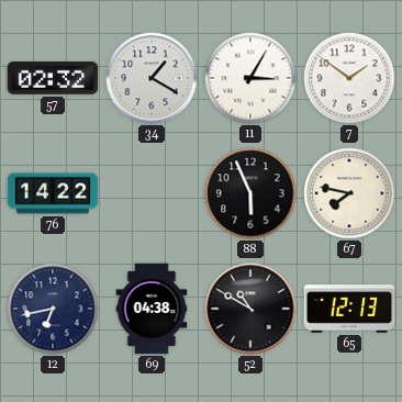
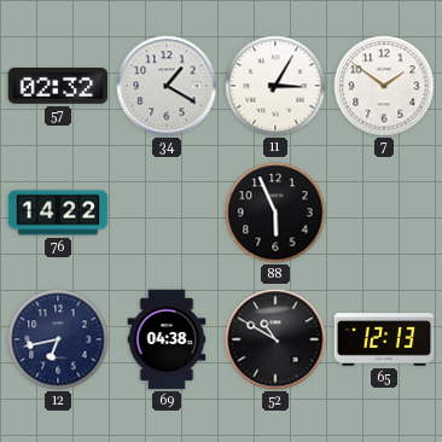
67: 7:47 -> none
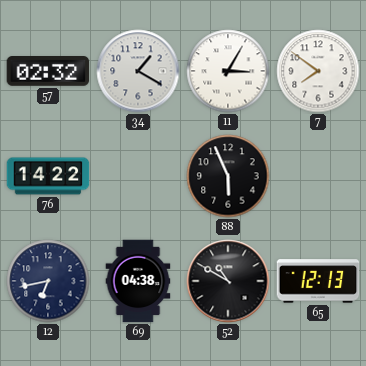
7: 1:51 -> 7:51
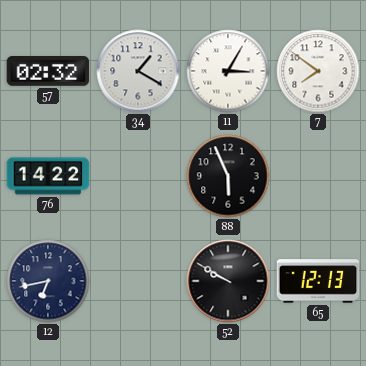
69: 04:38 -> none
52: 10:50 -> 9:50
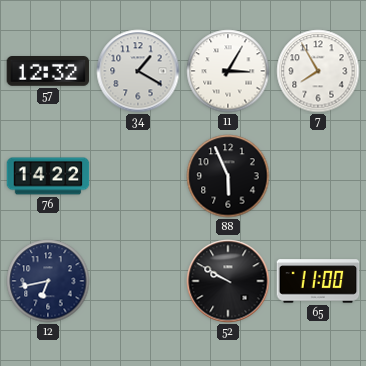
57: 02:32 -> 12:32
7: 7:51 -> 7:55
65: 12:13 -> 11:00
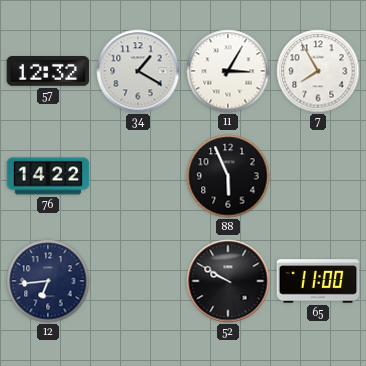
12: 6:43 -> 6:44
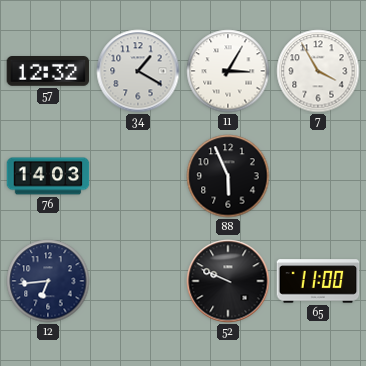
7: 7:55 -> 3:55
76: 14:22 -> 14:03
52: 9:50 -> 9:49
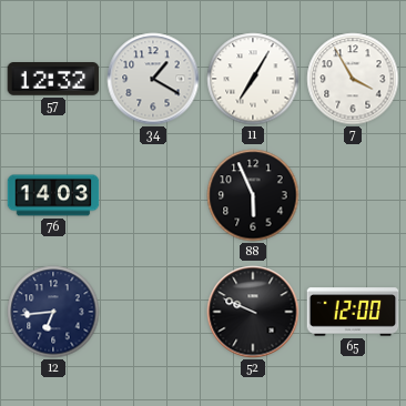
11: 3:05 -> 7:05
65: 11:00 -> 12:00
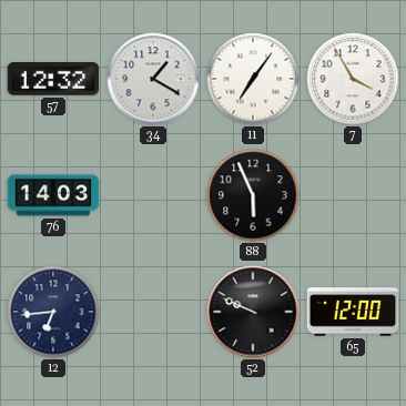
11: 7:05 -> 7:06
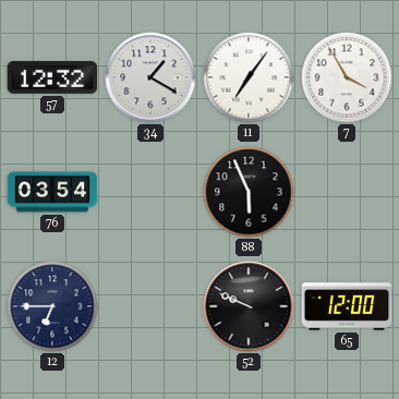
76: 14:03 -> 03:54
12: 6:44 -> 6:45
